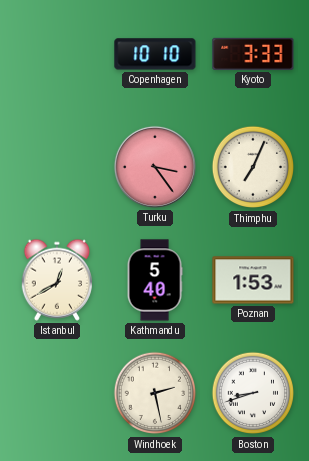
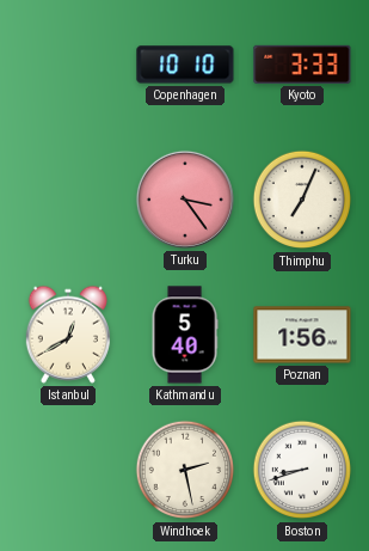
Poznan: 1:53 -> 1:56
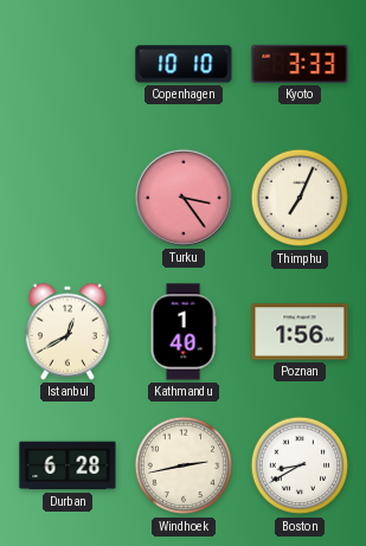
Kathmandu: 5:40 -> 1:40
Durban: none -> 6:28
Windhoek: 2:28 -> 2:43
Boston: 8:42 -> 8:40
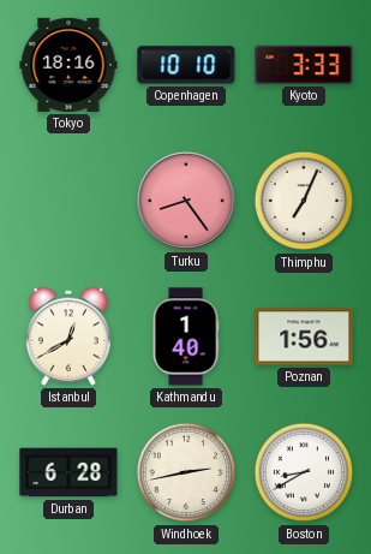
Tokyo: none -> 18:16
Turku: 3:24 -> 8:24
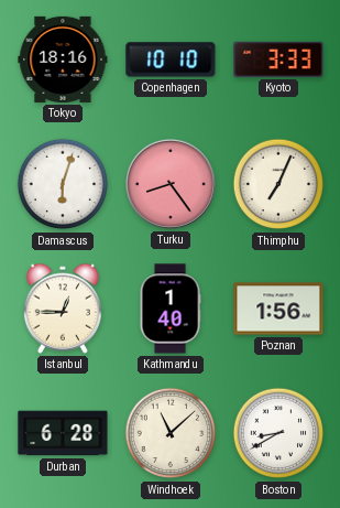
Damascus: none -> 6:03
Istanbul: 12:40 -> 12:45
Windhoek: 2:43 -> 11:08
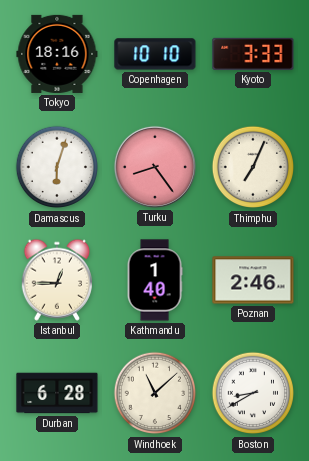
Poznan: 1:56 -> 2:46
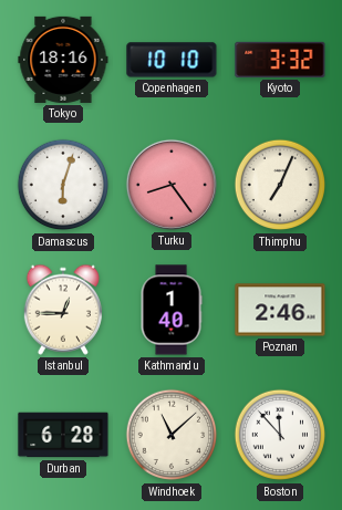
Kyoto: 3:33 -> 3:32
Boston: 8:40 -> 11:53
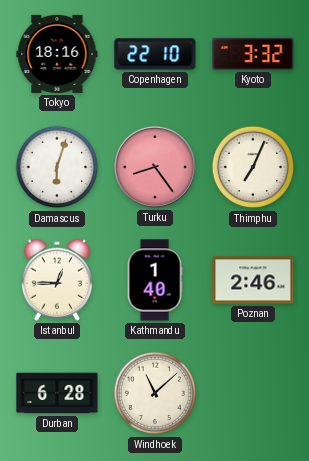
Copenhagen: 10:10 -> 22:10
Boston: 11:53 -> none
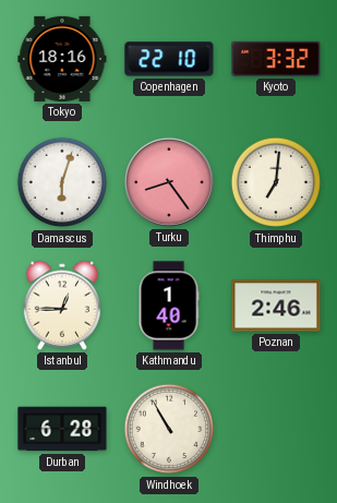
Thimphu: 7:04 -> 7:01
Windhoek: 11:08 -> 10:55
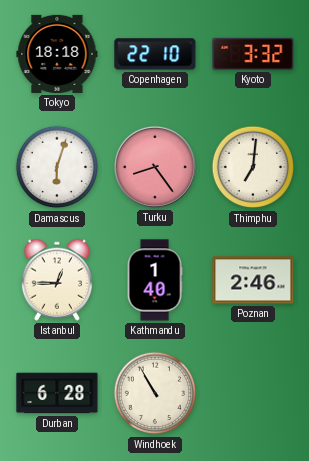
Tokyo: 18:16 -> 18:18
